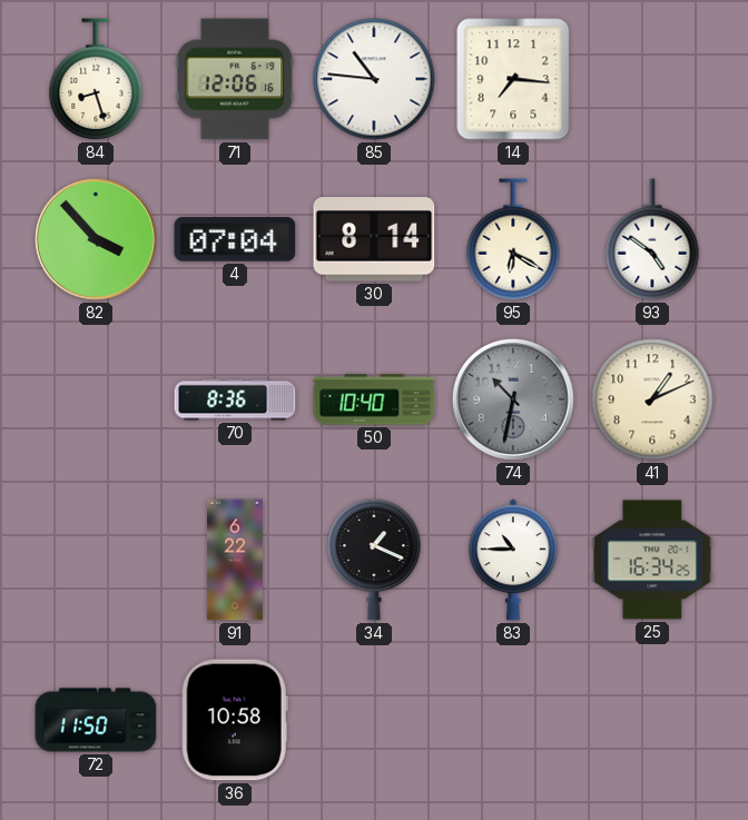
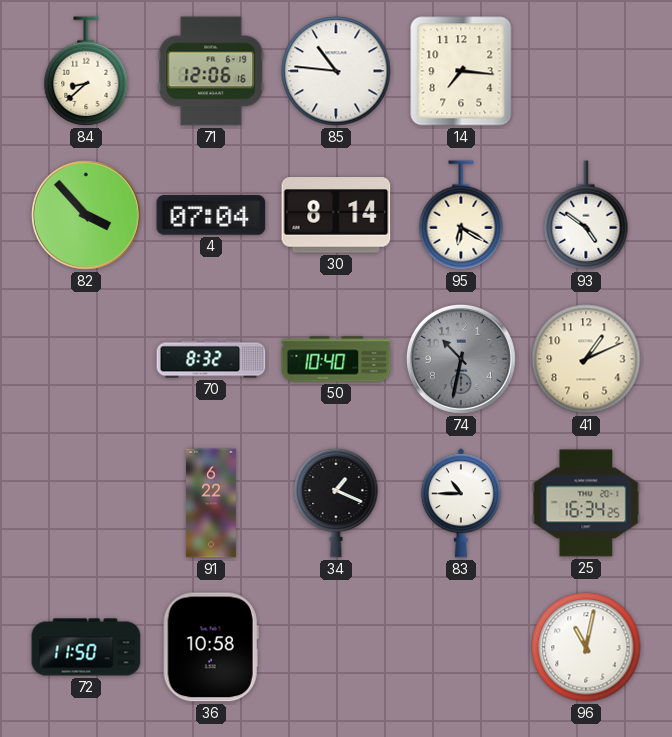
84: 8:27 -> 8:38
70: 8:36 -> 8:32
96: none -> 11:02
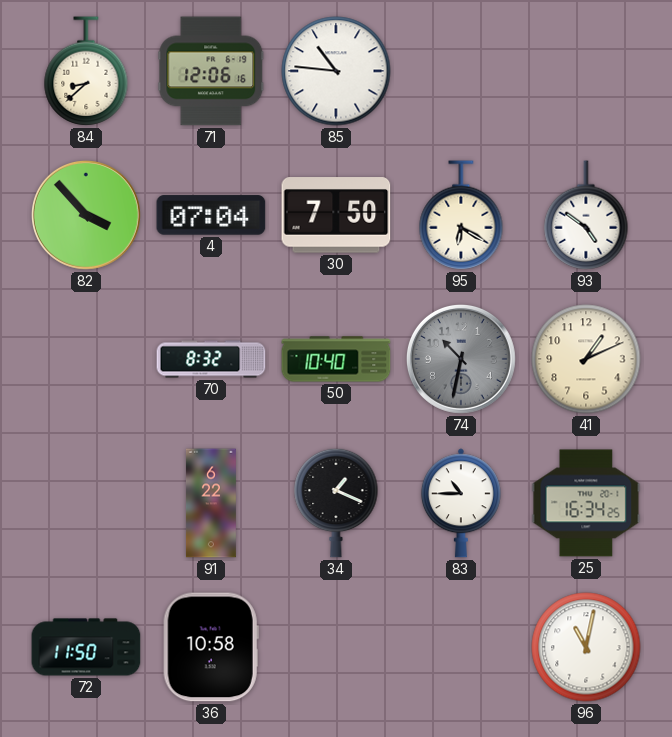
14: 7:16 -> none
30: 8:14 -> 7:50
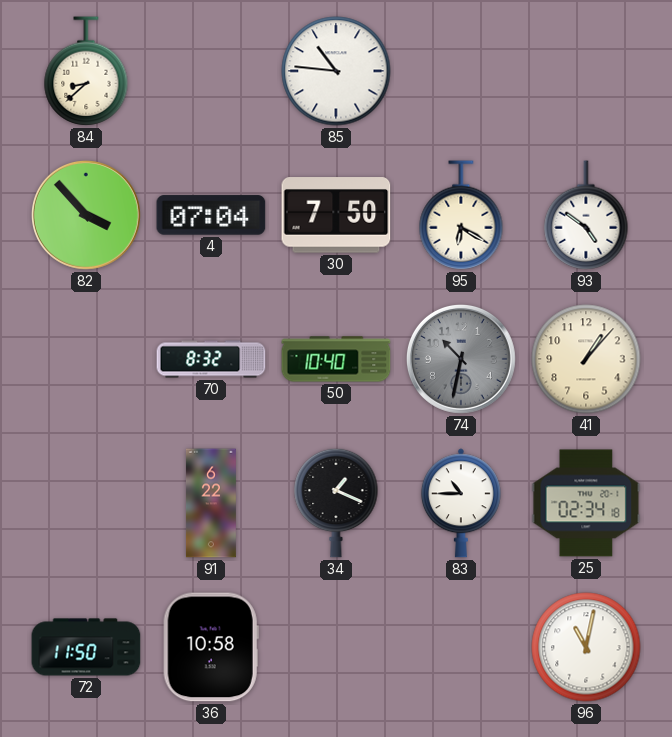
71: 12:06 -> none
41: 1:11 -> 1:07
25: 16:34 -> 02:34
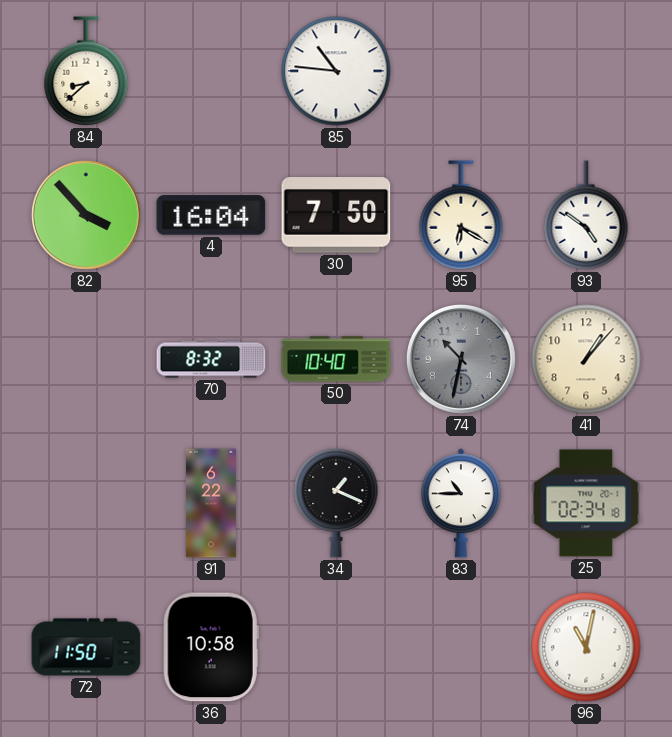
4: 07:04 -> 16:04
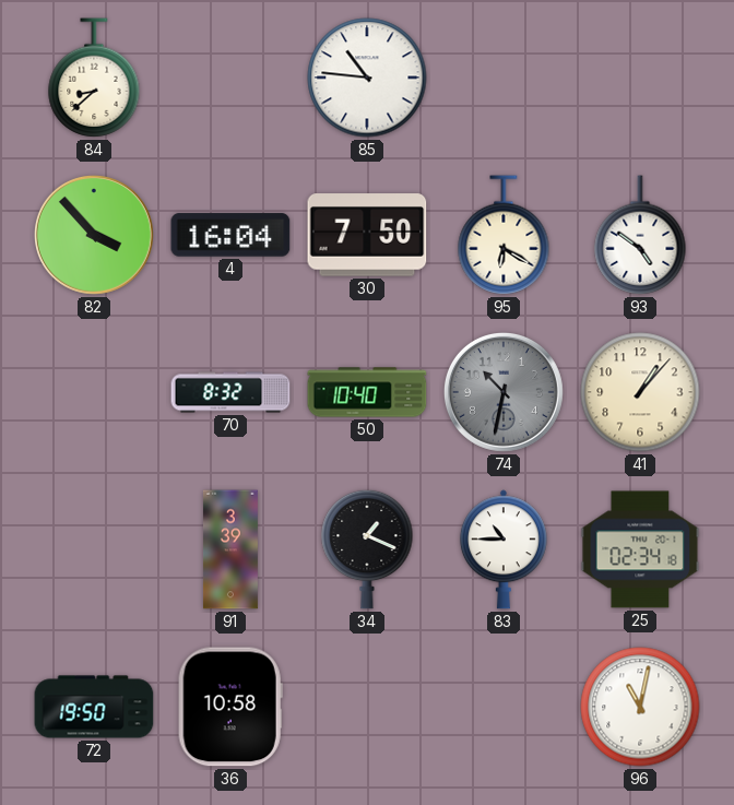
91: 6:22 -> 3:39
72: 11:50 -> 19:50
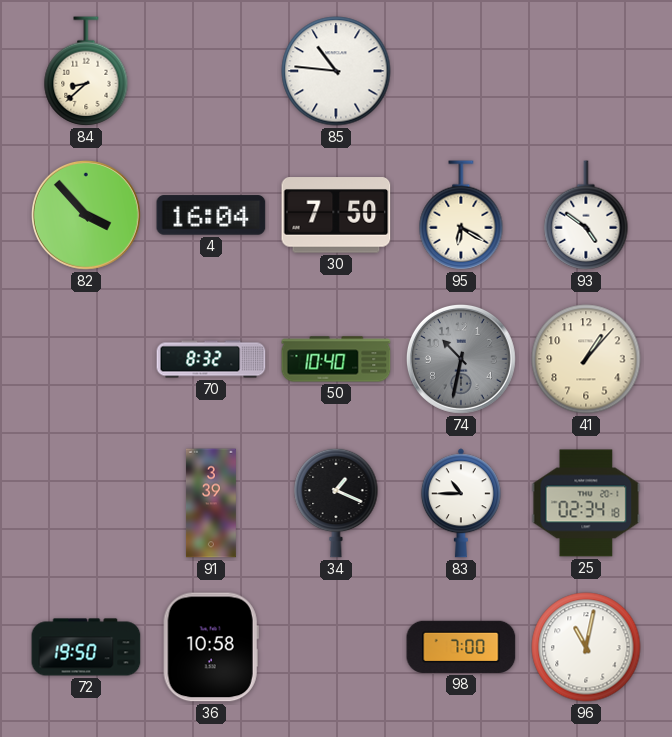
98: none -> 7:00
